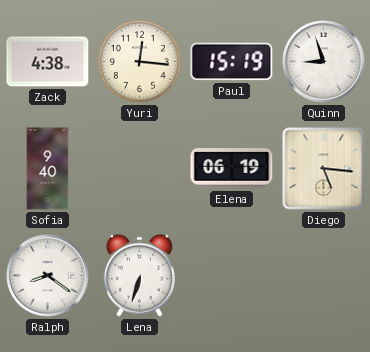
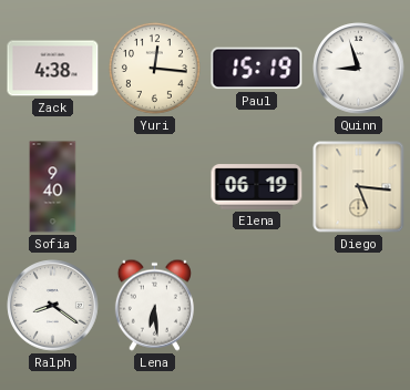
Lena: 6:33 -> 6:29
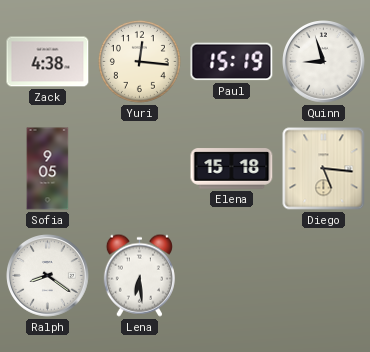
Sofia: 9:40 -> 9:05
Elena: 06:19 -> 15:18
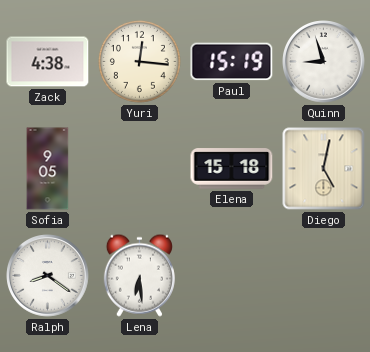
Diego: 5:16 -> 5:02
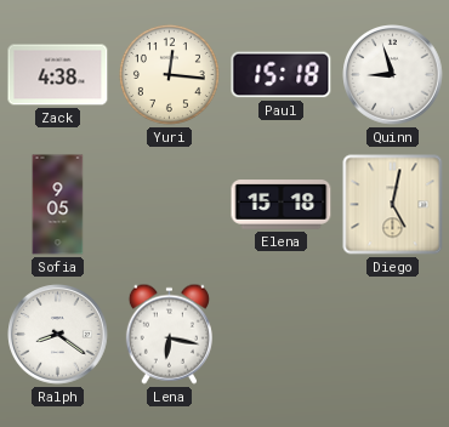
Paul: 15:19 -> 15:18
Lena: 6:29 -> 6:17
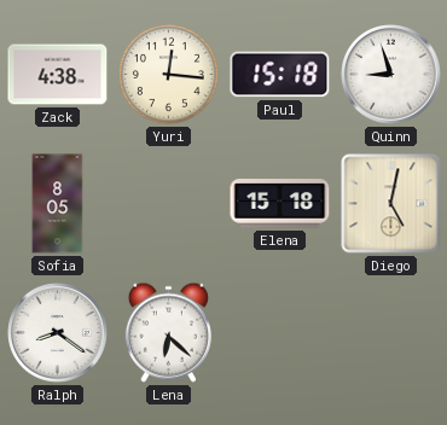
Sofia: 9:05 -> 8:05
Lena: 6:17 -> 6:22
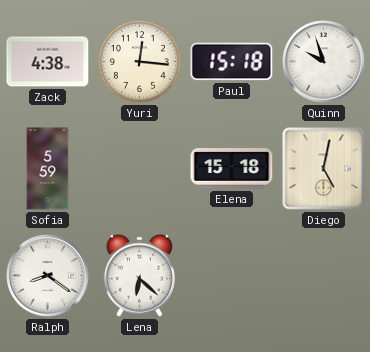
Quinn: 8:57 -> 9:57
Sofia: 8:05 -> 5:59
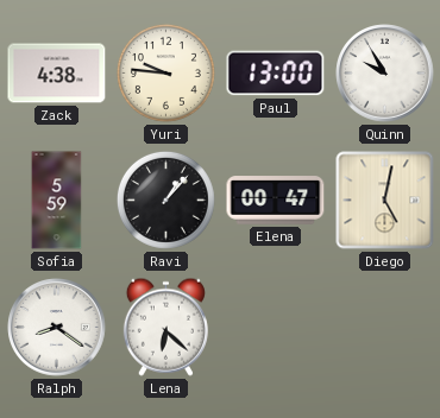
Yuri: 12:16 -> 9:46
Paul: 15:18 -> 13:00
Quinn: 9:57 -> 9:55
Ravi: none -> 1:07
Elena: 15:18 -> 00:47
